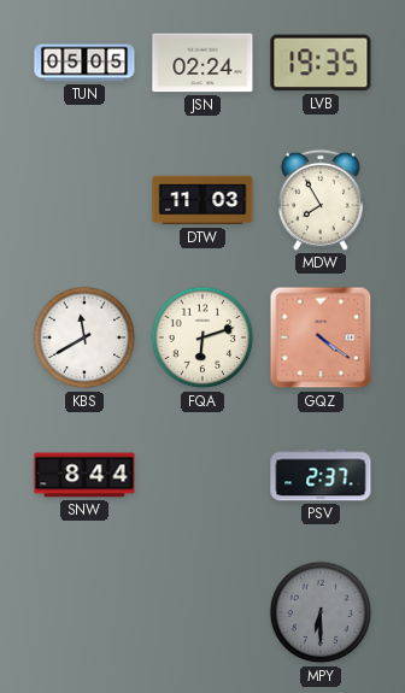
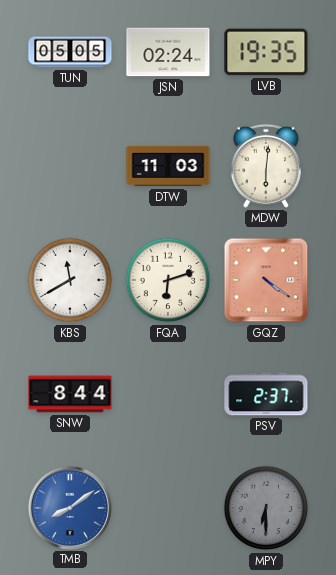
MDW: 7:55 -> 6:01
TMB: none -> 8:09
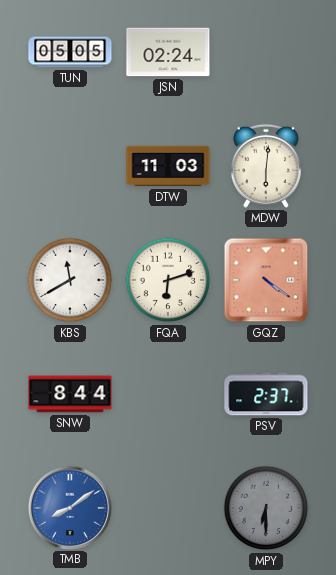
LVB: 19:35 -> none
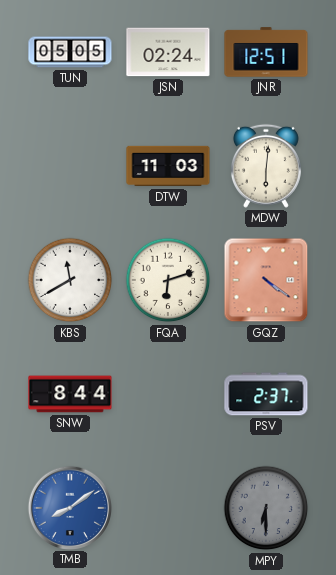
JNR: none -> 12:51
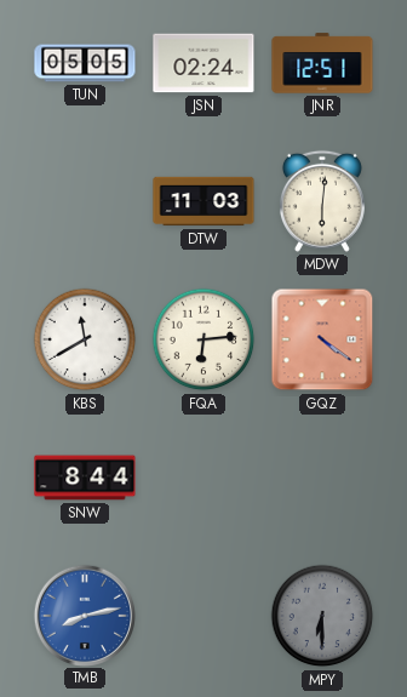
FQA: 6:12 -> 6:14
PSV: 2:37 -> none
TMB: 8:09 -> 8:13
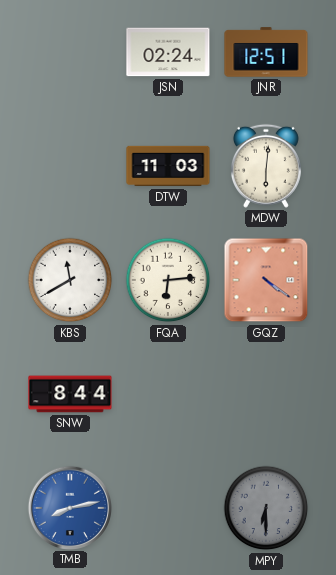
TUN: 05:05 -> none
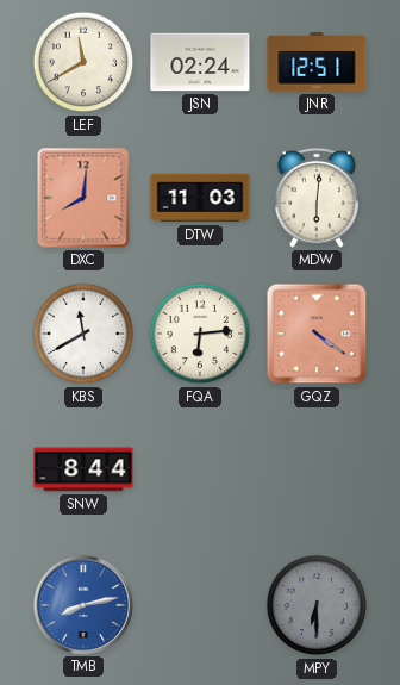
LEF: none -> 11:40
DXC: none -> 8:01
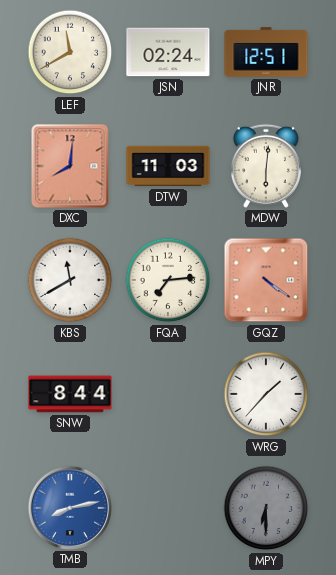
FQA: 6:14 -> 7:14
WRG: none -> 1:37
